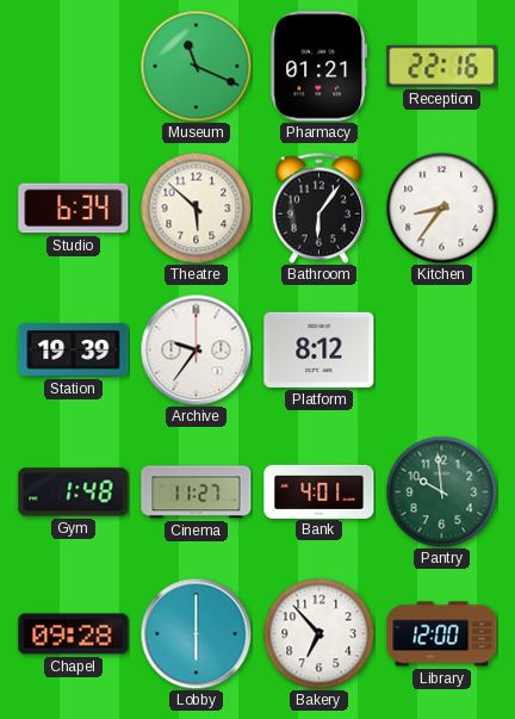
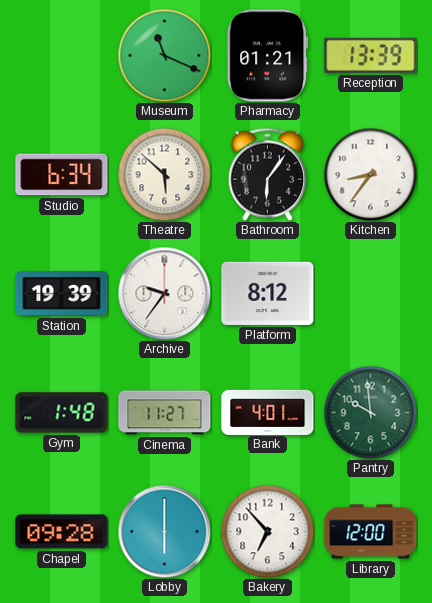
Reception: 22:16 -> 13:39
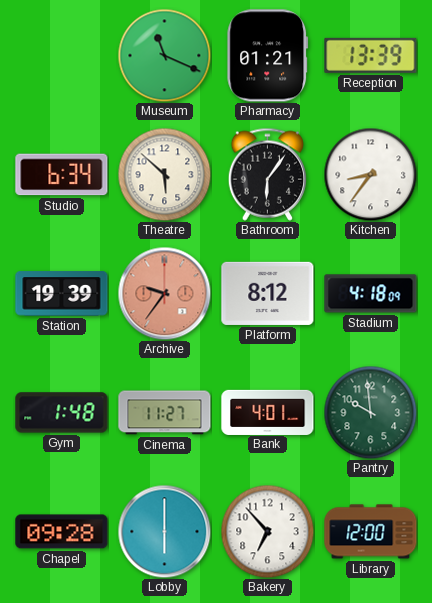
Archive dial: white -> salmon
Stadium: none -> 4:18
